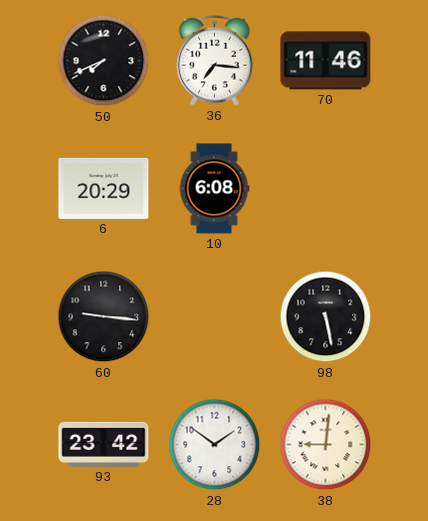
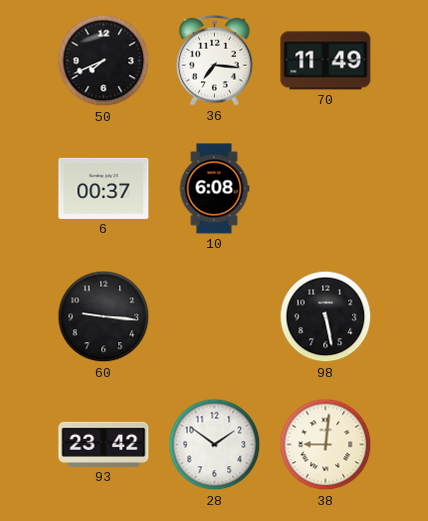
70: 11:46 -> 11:49
6: 20:29 -> 00:37
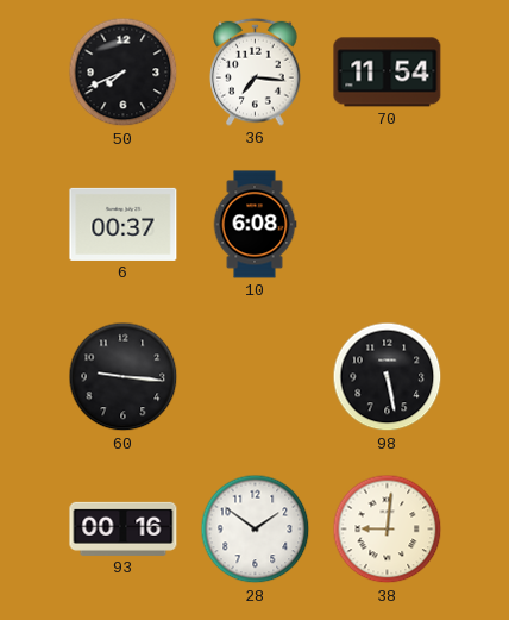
70: 11:49 -> 11:54
93: 23:42 -> 00:16
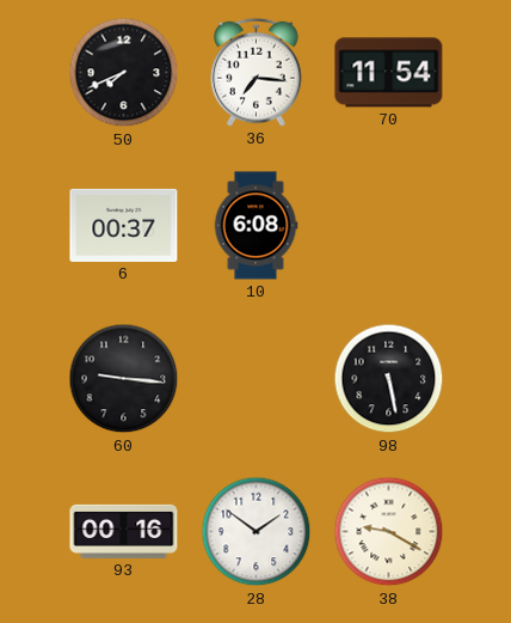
38: 9:01 -> 9:20
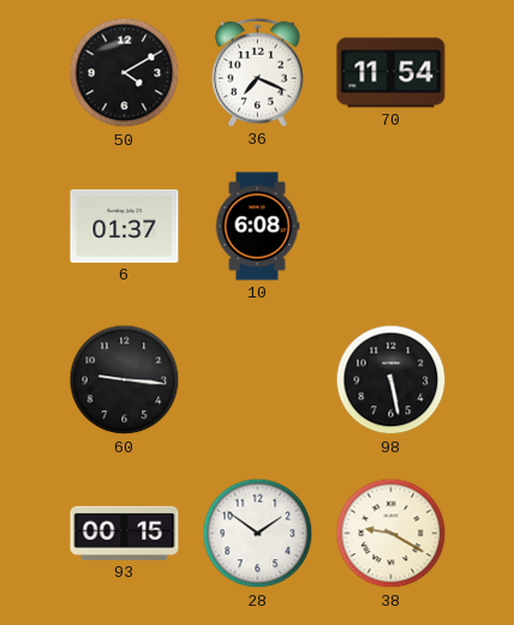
50: 7:41 -> 4:10
36: 7:16 -> 7:19
6: 00:37 -> 01:37
93: 00:16 -> 00:15
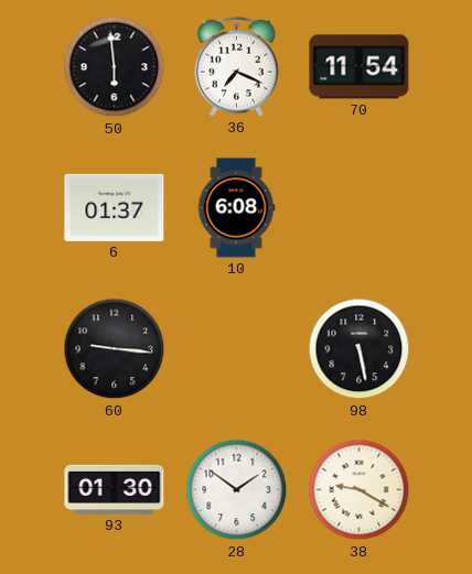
50: 4:10 -> 5:59
93: 00:15 -> 01:30
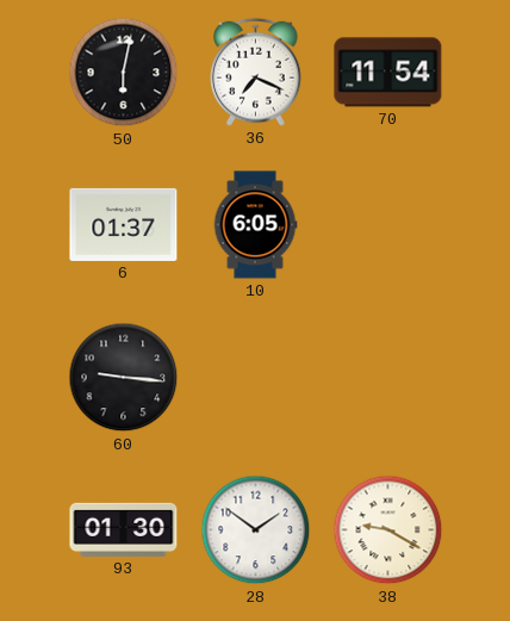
50: 5:59 -> 6:02
10: 6:08 -> 6:05
98: 5:28 -> none
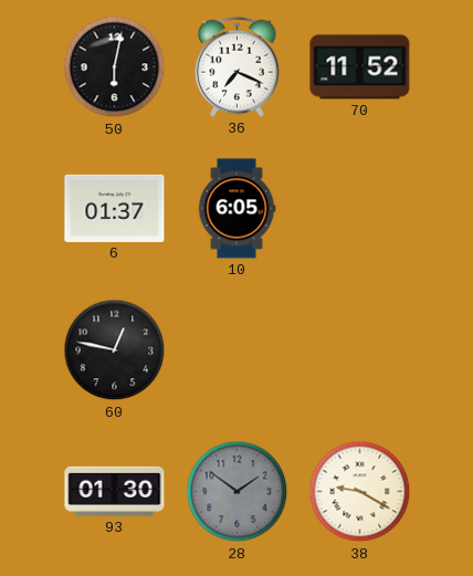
70: 11:54 -> 11:52
60: 9:16 -> 12:47
28 dial: white -> grey
